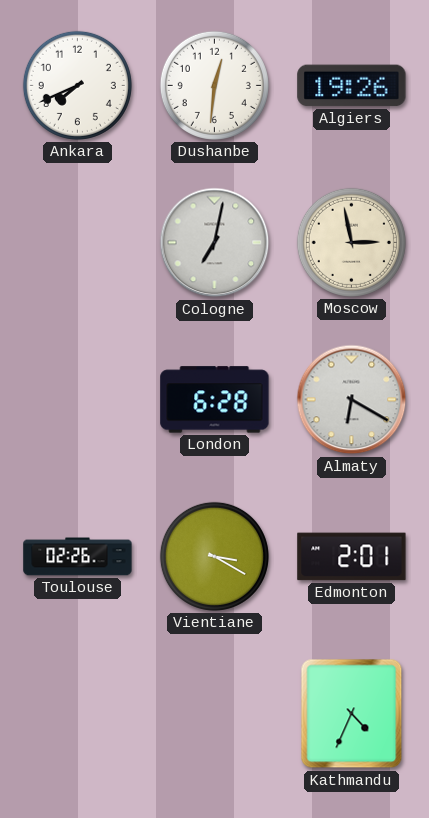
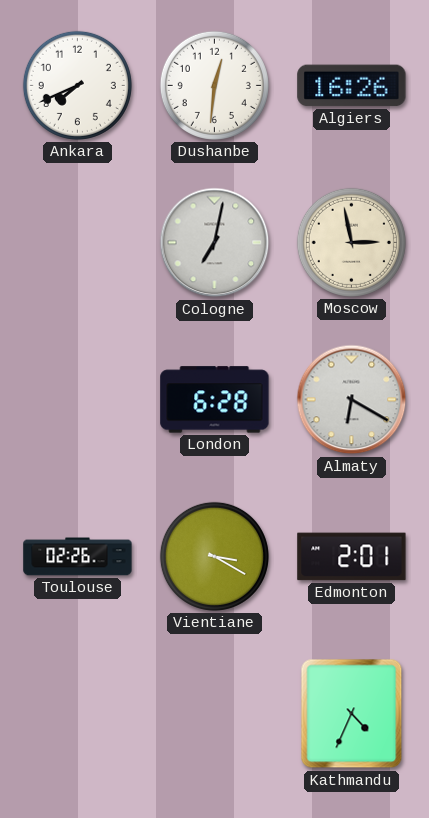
Algiers: 19:26 -> 16:26
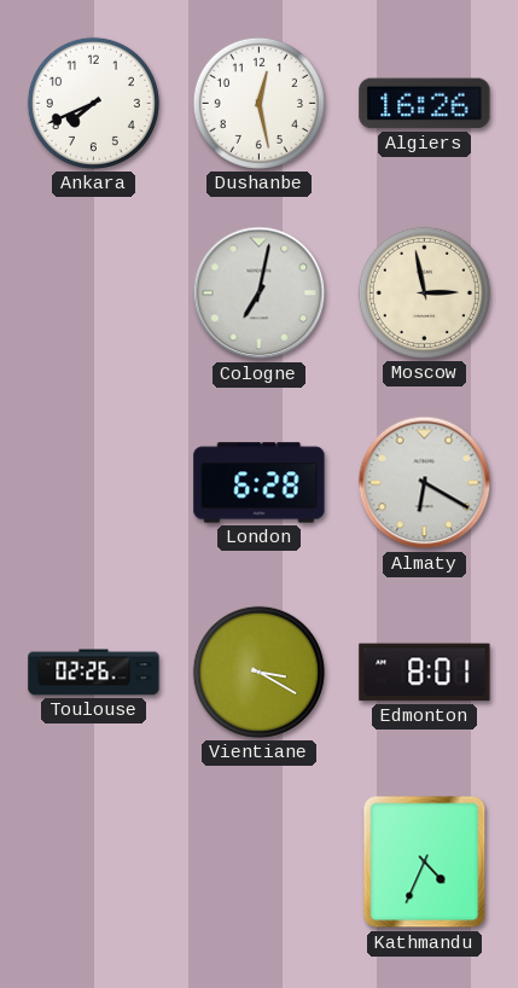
Dushanbe: 12:31 -> 12:28
Edmonton: 2:01 -> 8:01
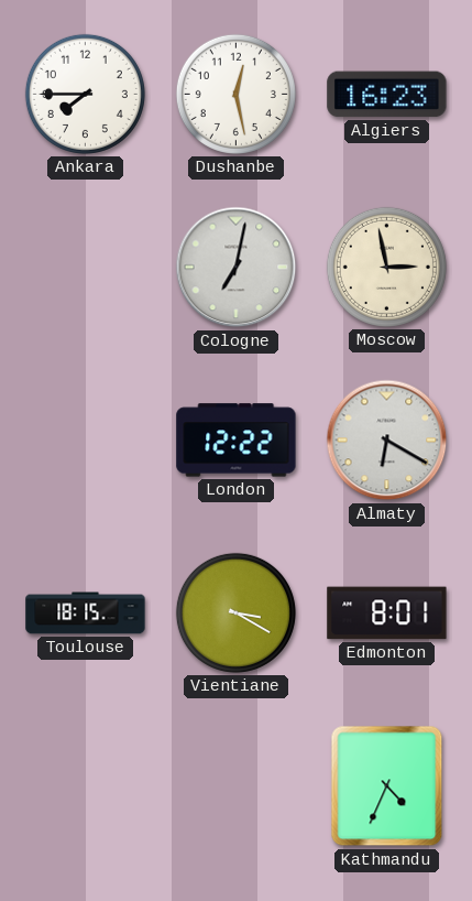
Ankara: 7:41 -> 7:45
Algiers: 16:26 -> 16:23
London: 6:28 -> 12:22
Toulouse: 02:26 -> 18:15
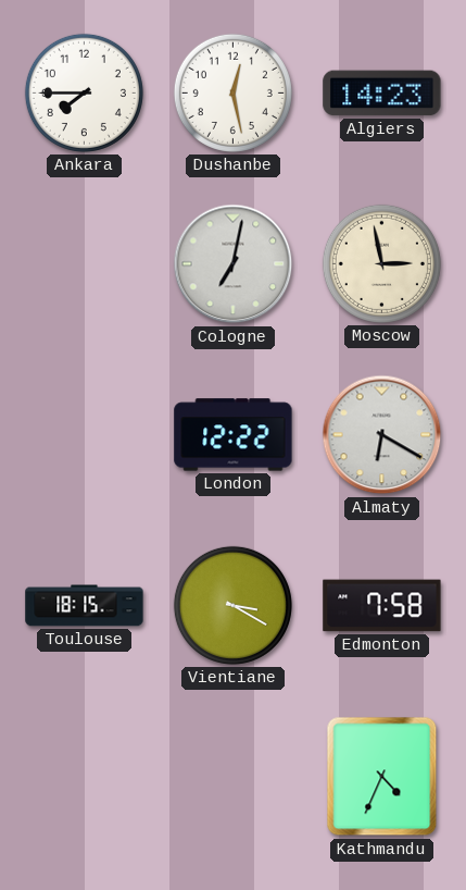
Algiers: 16:23 -> 14:23
Edmonton: 8:01 -> 7:58
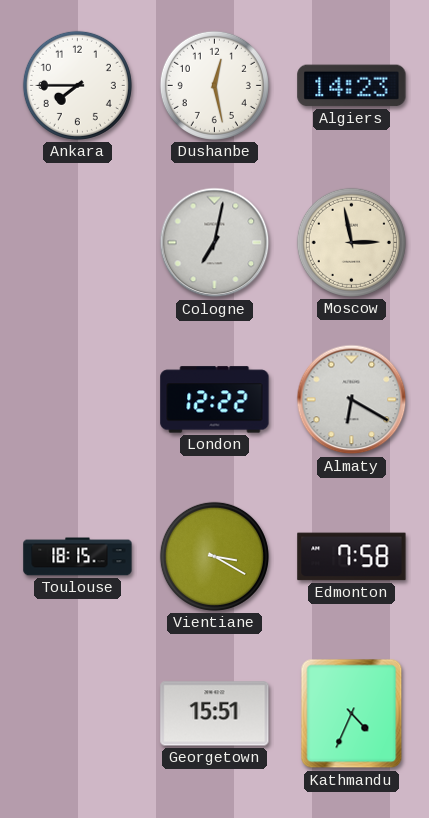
Georgetown: none -> 15:51
